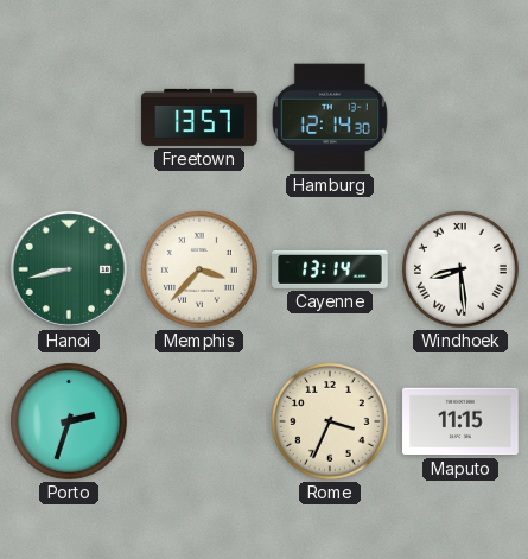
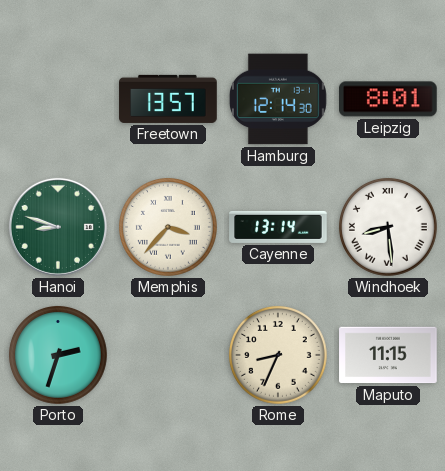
Leipzig: none -> 8:01
Hanoi: 8:43 -> 8:48
Rome: 3:34 -> 8:34
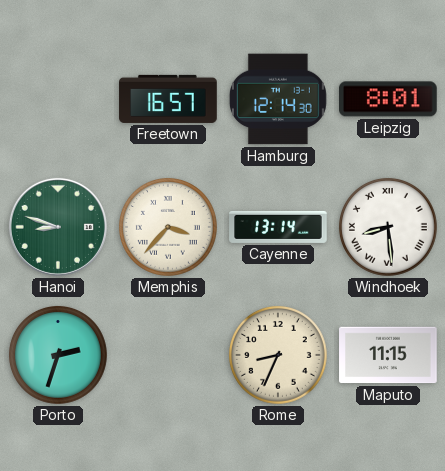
Freetown: 13:57 -> 16:57
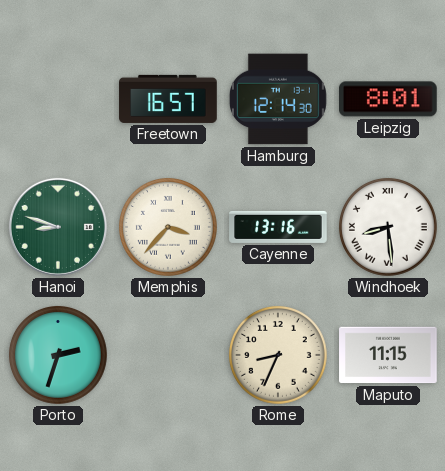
Cayenne: 13:14 -> 13:16
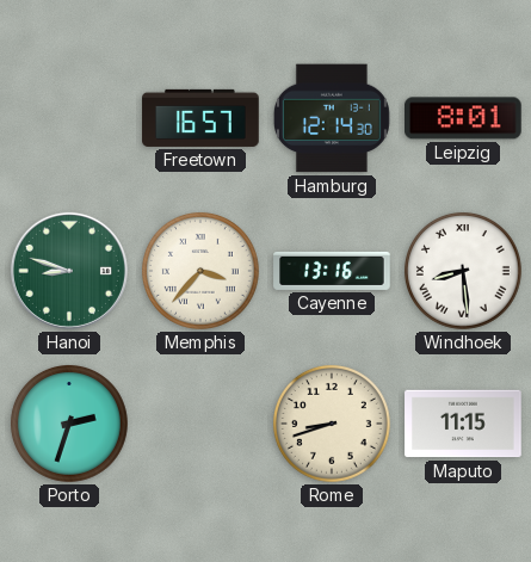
Rome: 8:34 -> 8:42
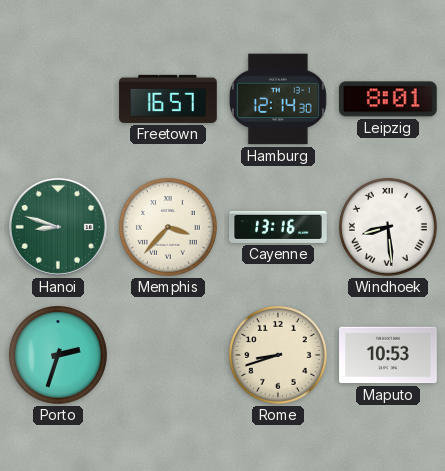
Maputo: 11:15 -> 10:53
